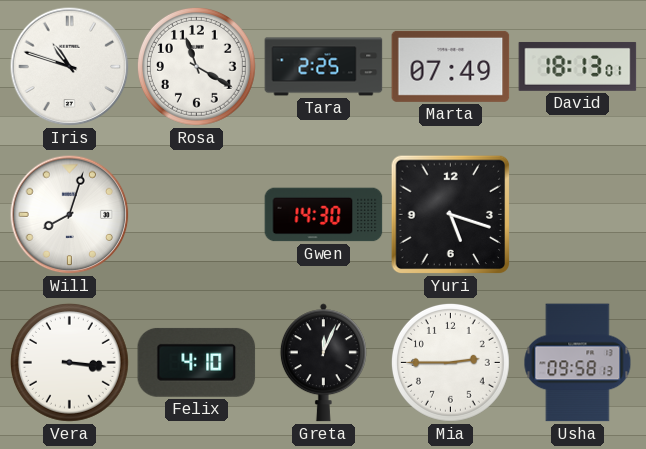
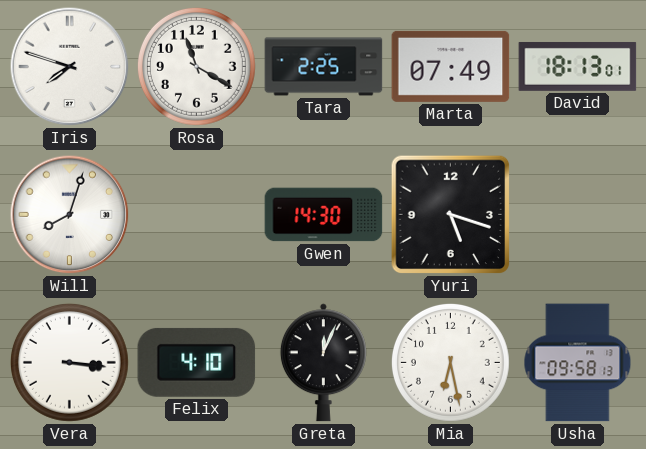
Iris: 10:48 -> 7:48
Mia: 2:45 -> 6:28
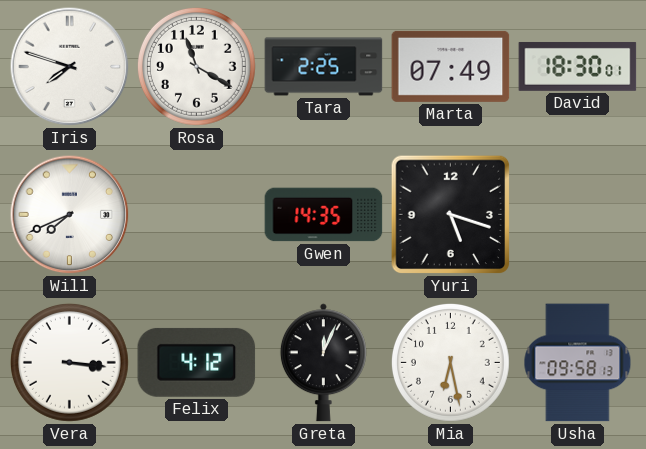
David: 18:13 -> 18:30
Will: 8:03 -> 7:41
Gwen: 14:30 -> 14:35
Felix: 4:10 -> 4:12
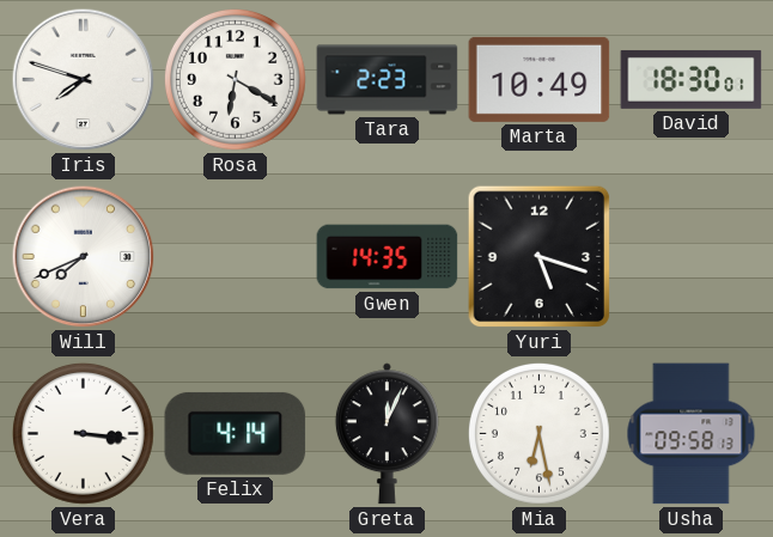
Rosa: 11:20 -> 6:20
Tara: 2:25 -> 2:23
Marta: 07:49 -> 10:49
Felix: 4:12 -> 4:14
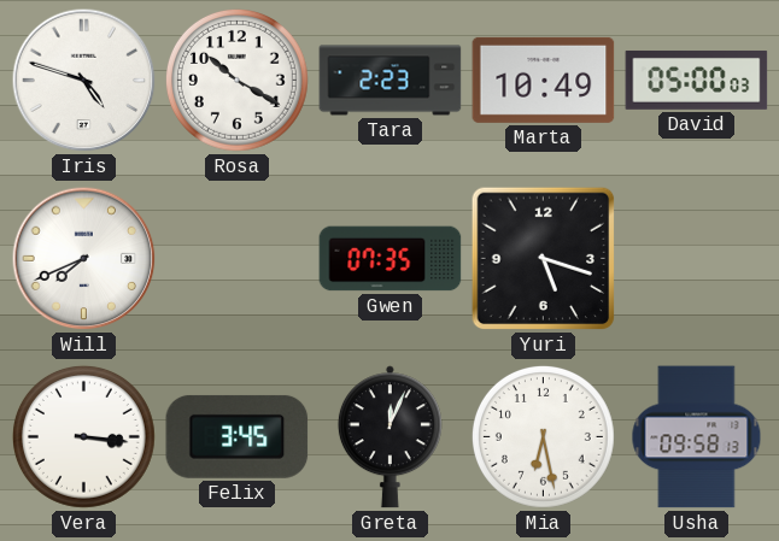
Iris: 7:48 -> 4:48
Rosa: 6:20 -> 10:20
David: 18:30 -> 05:00
Gwen: 14:35 -> 07:35
Felix: 4:14 -> 3:45
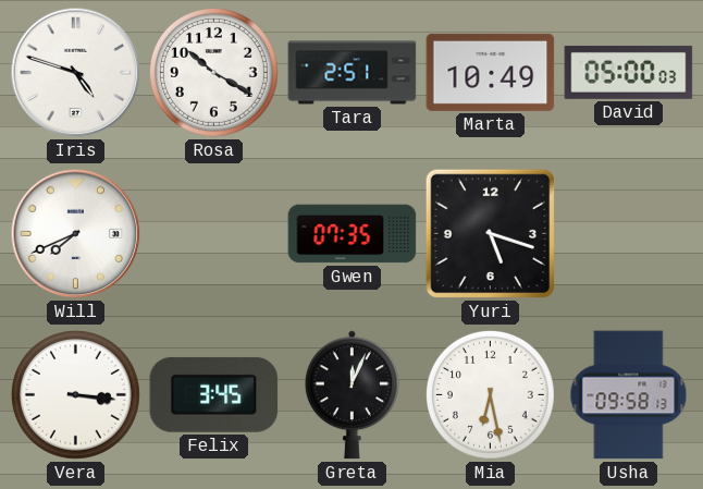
Tara: 2:23 -> 2:51
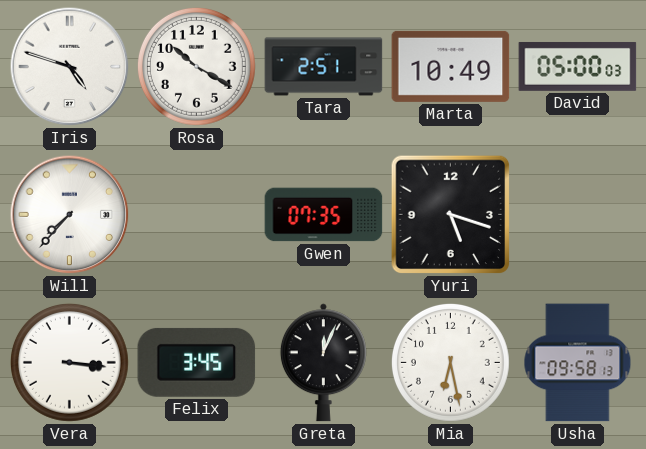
Will: 7:41 -> 7:37
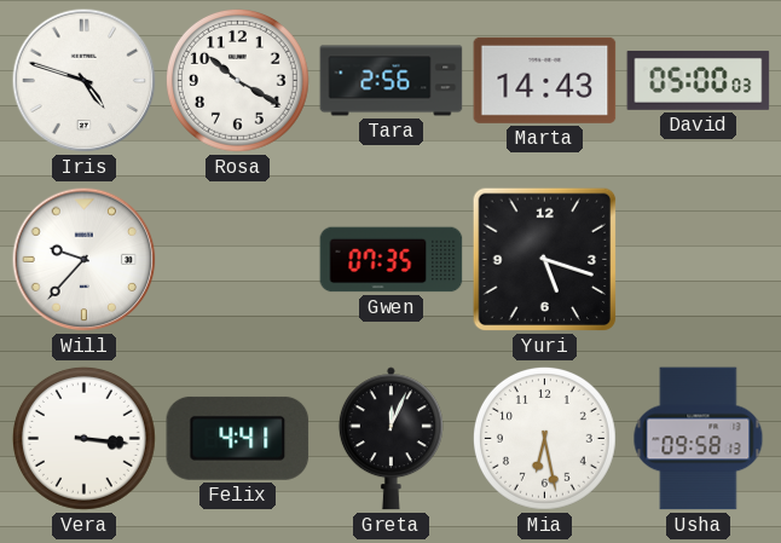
Tara: 2:51 -> 2:56
Marta: 10:49 -> 14:43
Will: 7:37 -> 9:37
Felix: 3:45 -> 4:41
